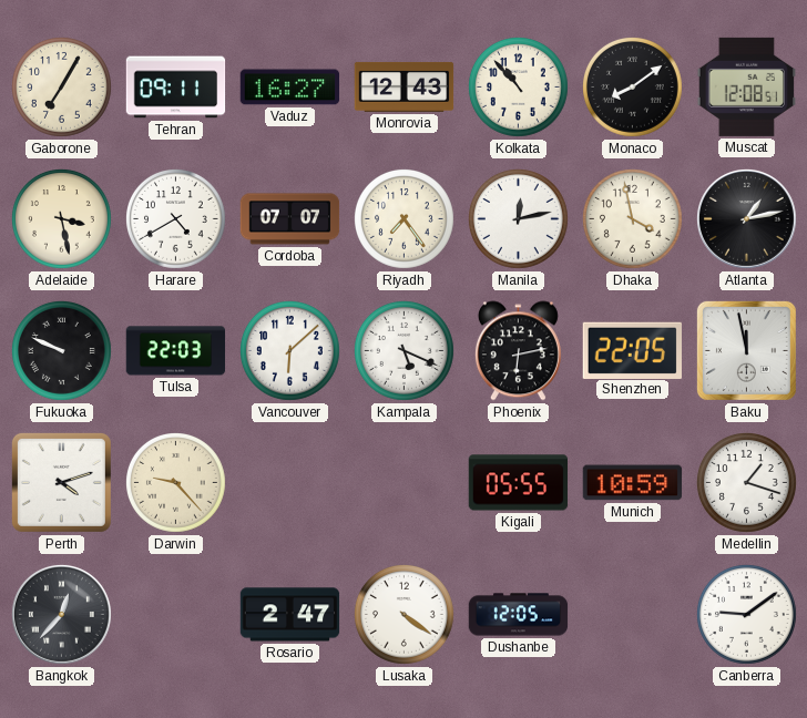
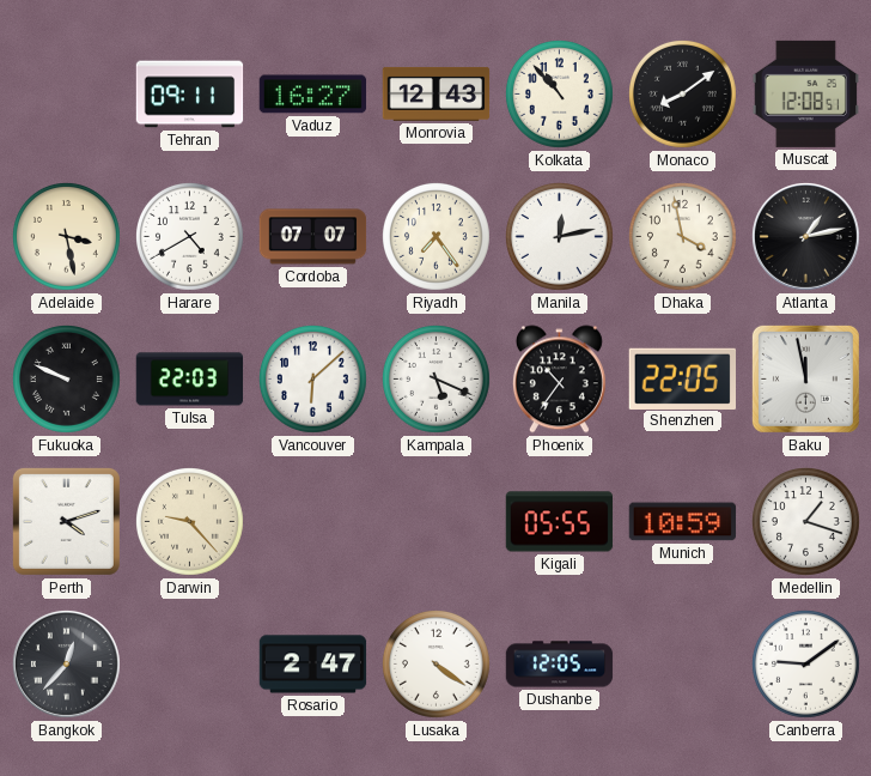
Gaborone: 7:05 -> none
Phoenix: 6:13 -> 10:36
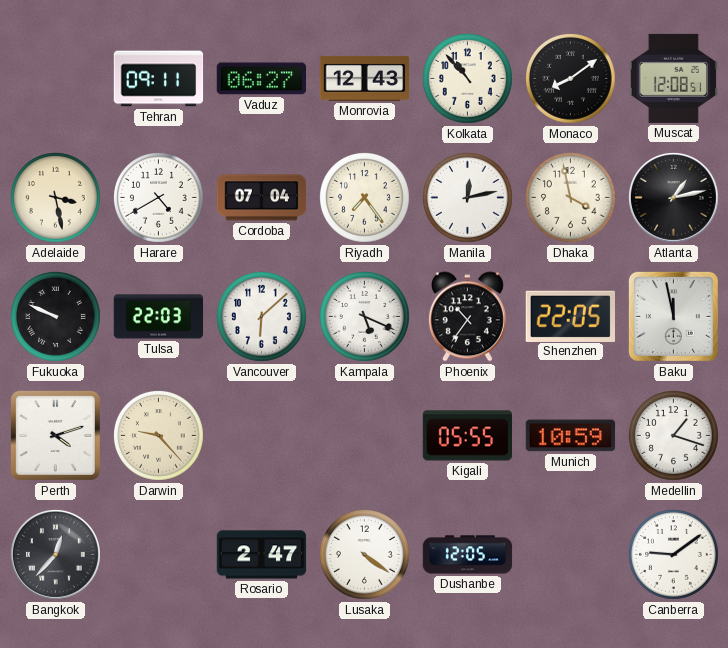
Vaduz: 16:27 -> 06:27
Cordoba: 07:07 -> 07:04
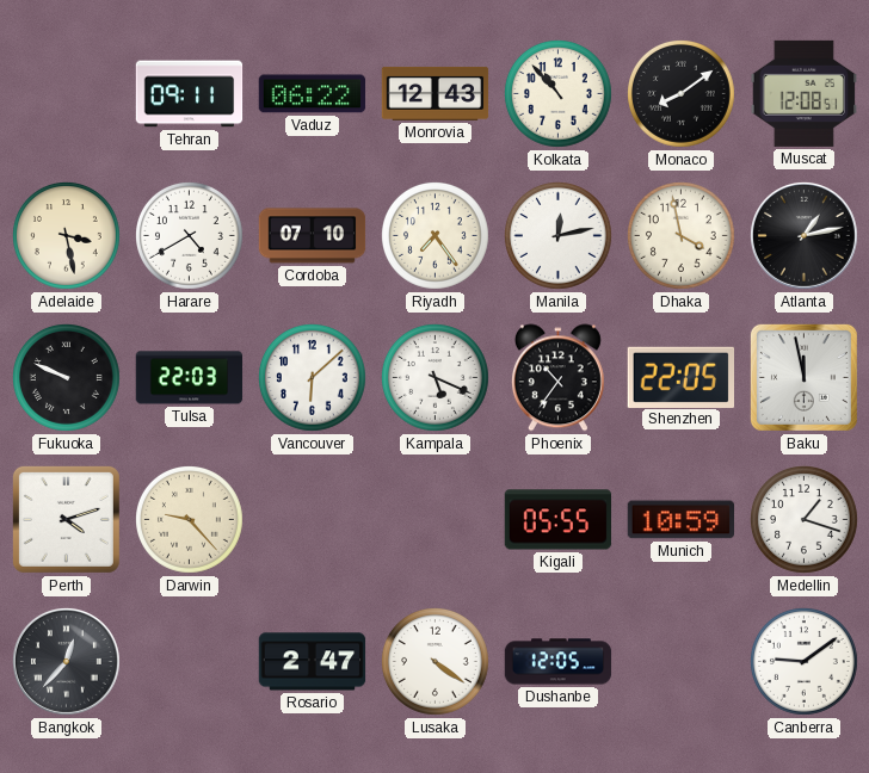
Vaduz: 06:27 -> 06:22
Cordoba: 07:04 -> 07:10
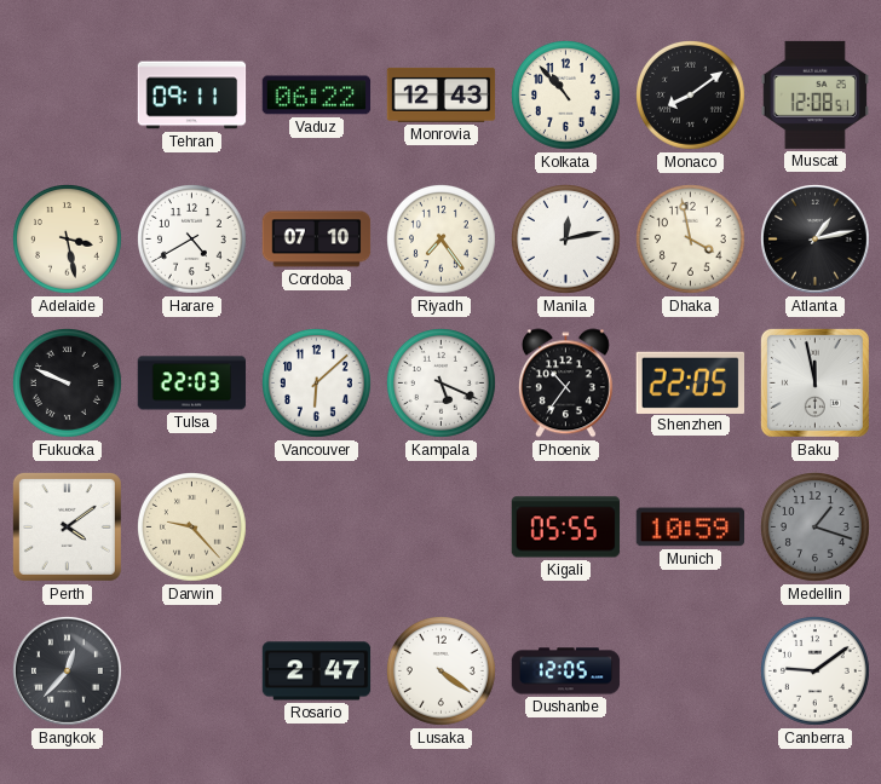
Perth: 4:12 -> 4:09
Medellin dial: white -> grey
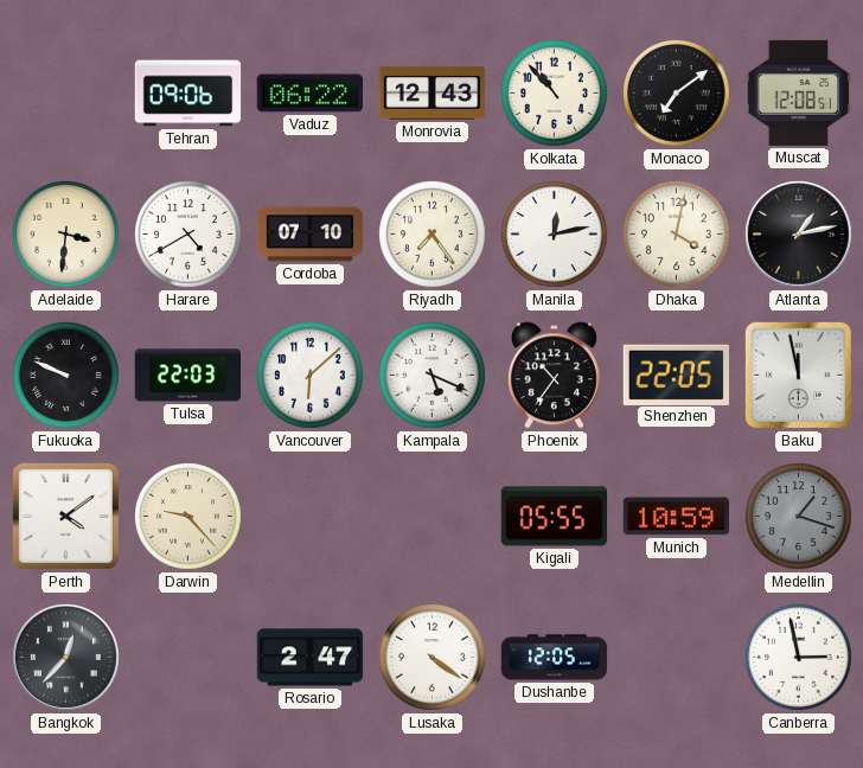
Tehran: 09:11 -> 09:06
Monaco: 8:09 -> 7:09
Adelaide: 3:28 -> 3:31
Dhaka: 3:58 -> 4:02
Canberra: 9:09 -> 2:58
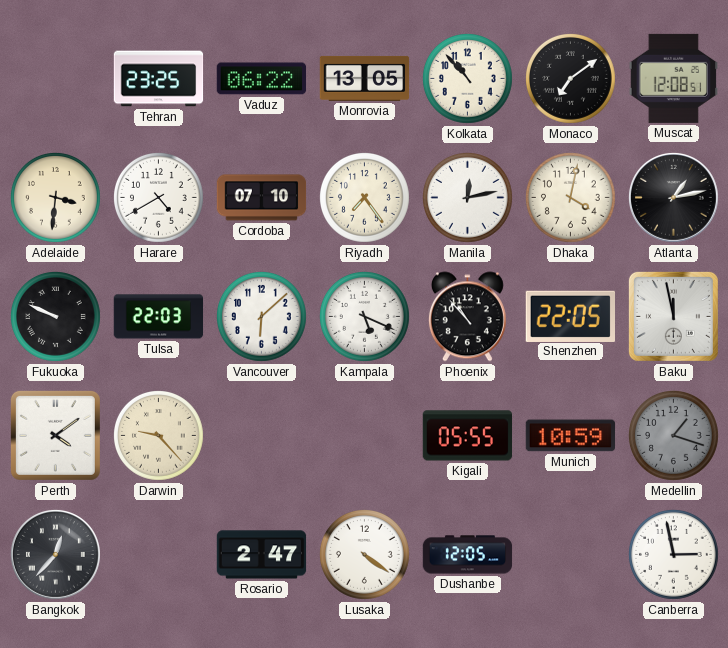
Tehran: 09:06 -> 23:25
Monrovia: 12:43 -> 13:05
Phoenix: 10:36 -> 10:53
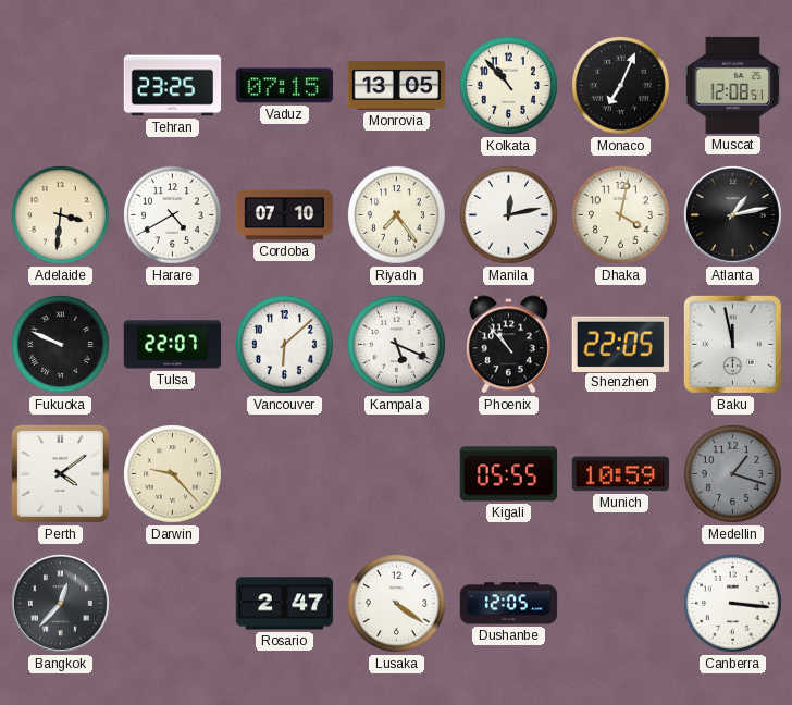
Vaduz: 06:22 -> 07:15
Monaco: 7:09 -> 7:04
Tulsa: 22:03 -> 22:07
Canberra: 2:58 -> 3:16
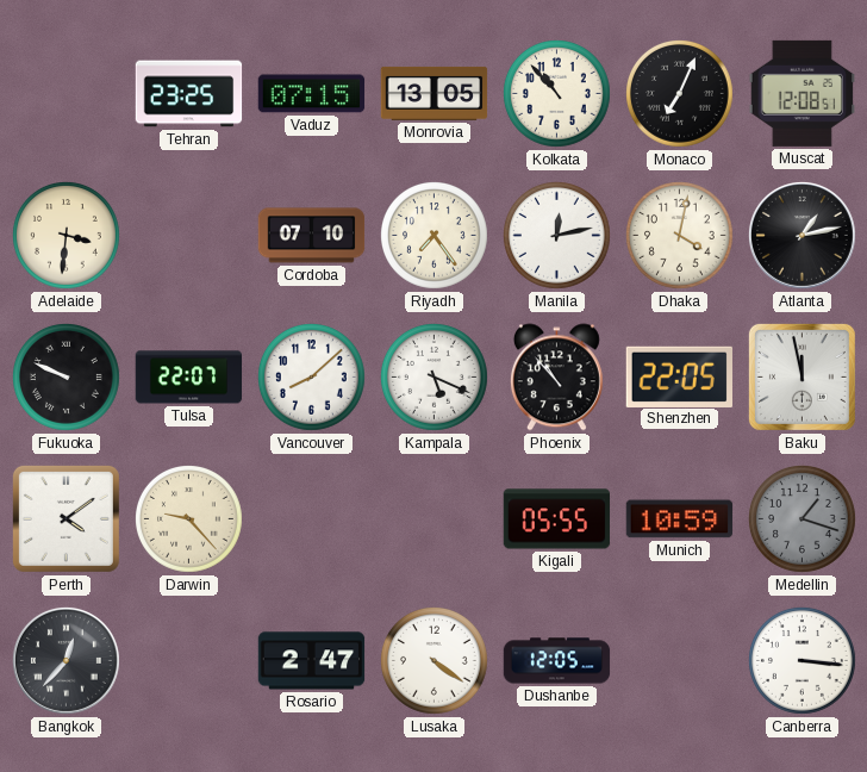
Harare: 4:40 -> none
Vancouver: 6:08 -> 8:08
